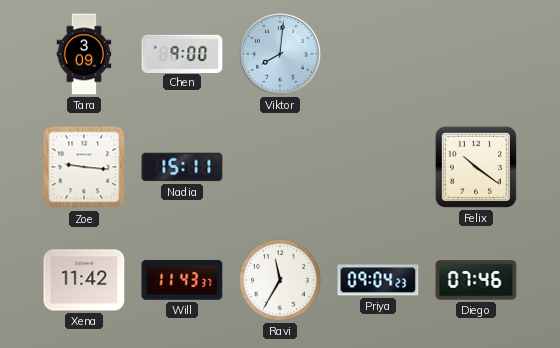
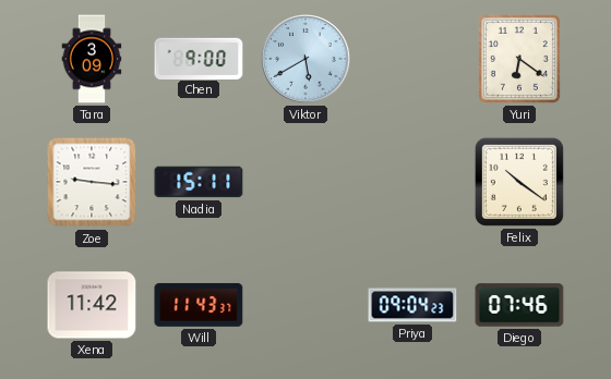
Viktor: 8:01 -> 5:40
Yuri: none -> 6:21
Ravi: 11:35 -> none
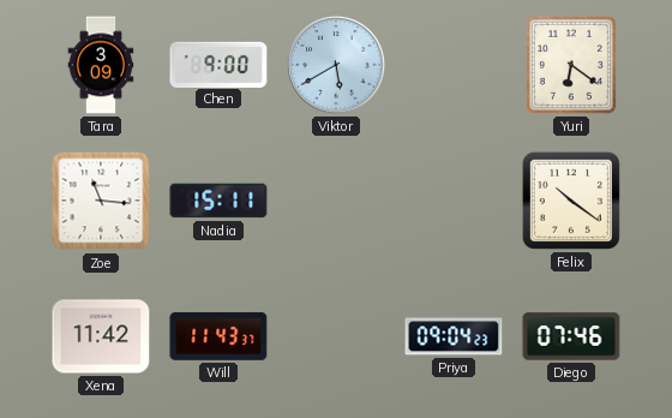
Zoe: 9:16 -> 11:16
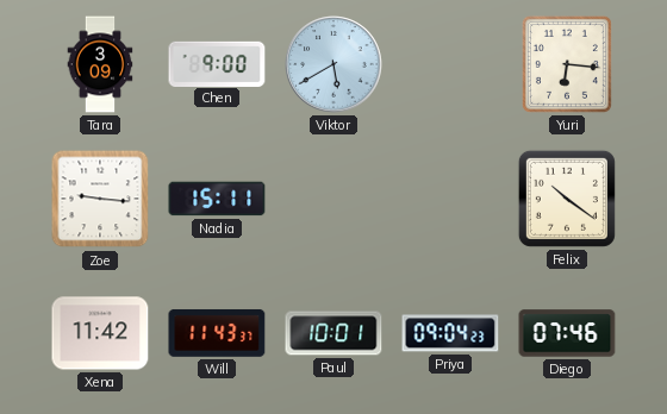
Yuri: 6:21 -> 6:16
Zoe: 11:16 -> 9:16
Paul: none -> 10:01
